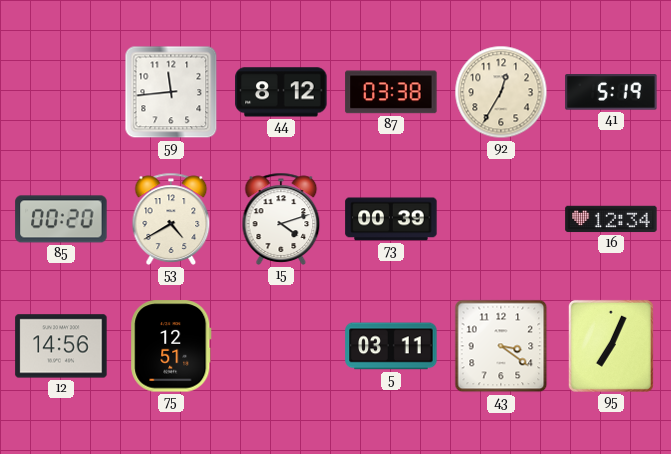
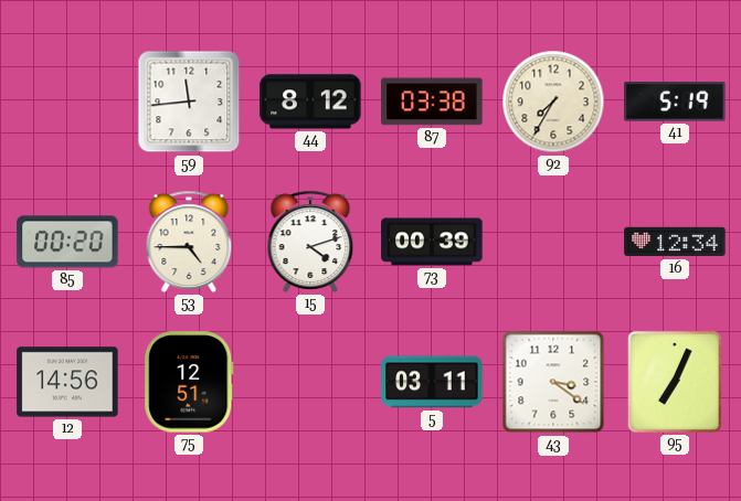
92: 12:35 -> 7:35
53: 4:40 -> 4:45
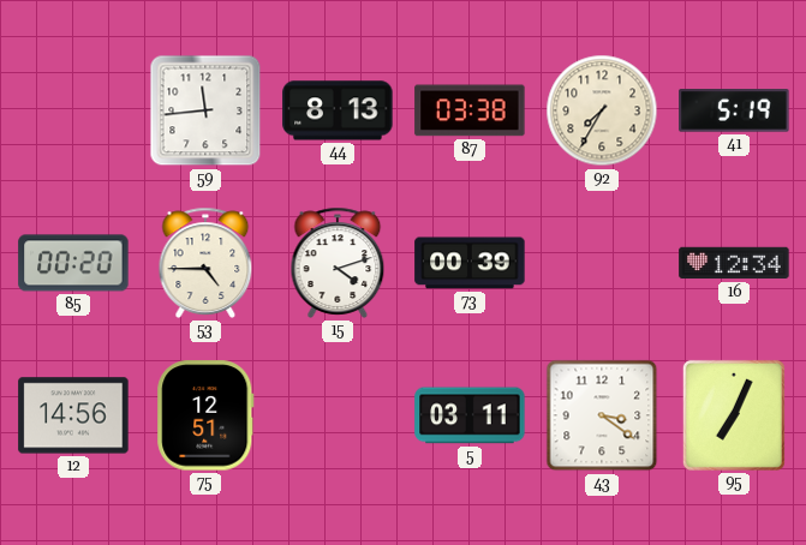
44: 8:12 -> 8:13
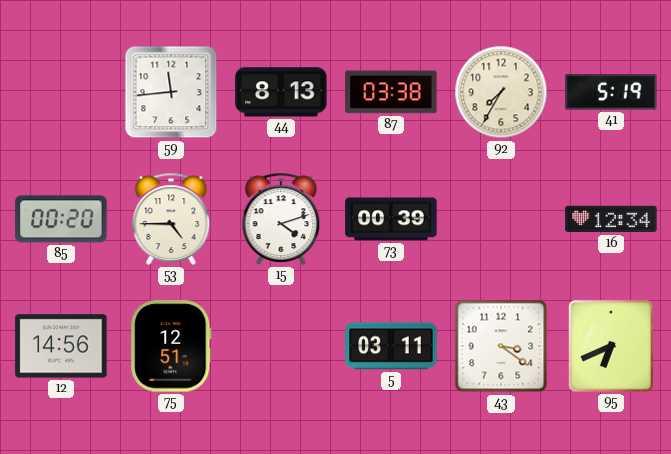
95: 7:04 -> 6:41
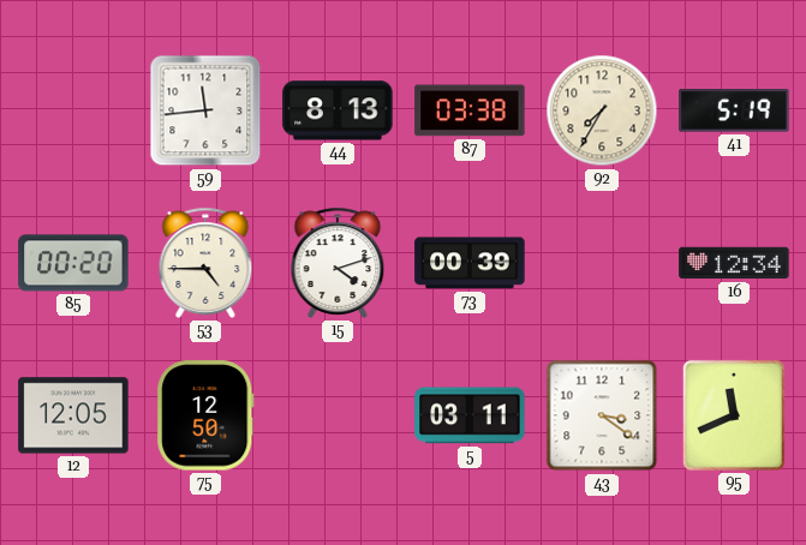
12: 14:56 -> 12:05
75: 12:51 -> 12:50
95: 6:41 -> 11:41
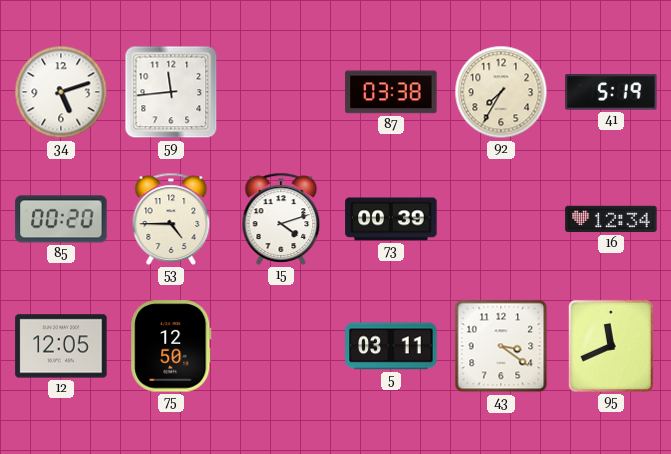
34: none -> 5:12
44: 8:13 -> none
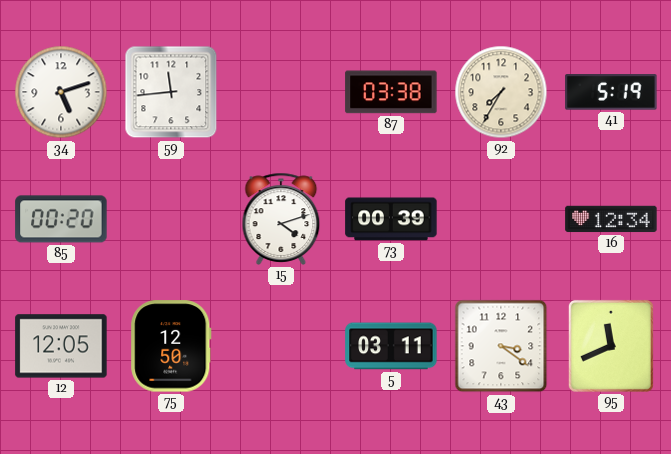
53: 4:45 -> none
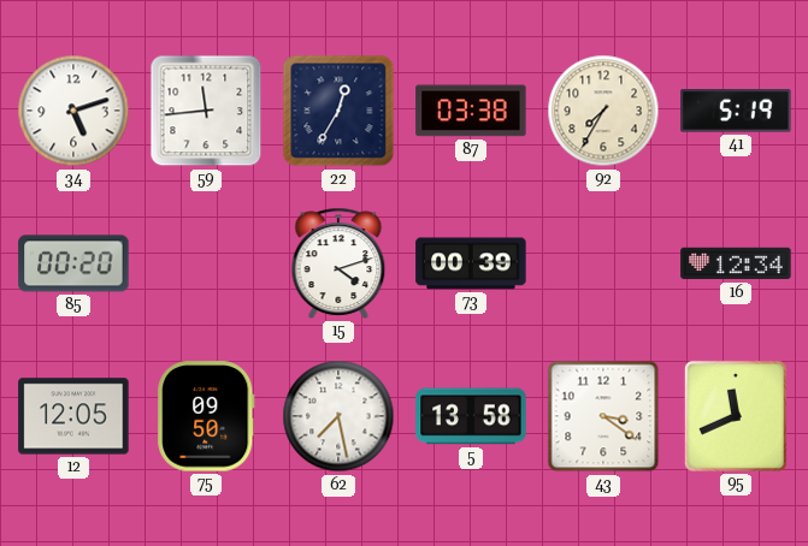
22: none -> 12:35
75: 12:50 -> 09:50
62: none -> 7:28
5: 03:11 -> 13:58
